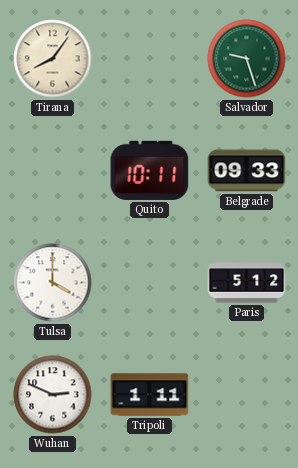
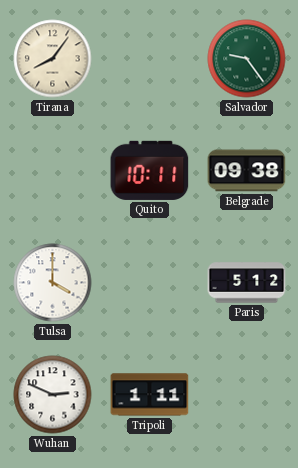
Salvador: 9:27 -> 9:24
Belgrade: 09:33 -> 09:38
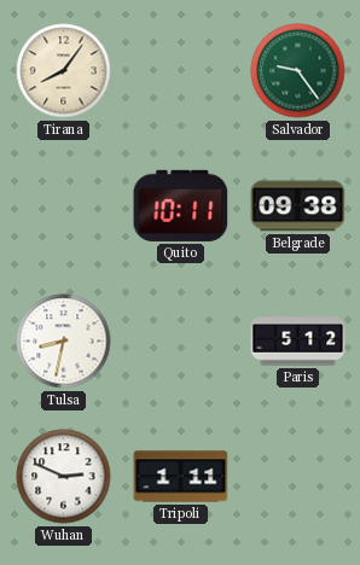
Tulsa: 4:00 -> 8:32
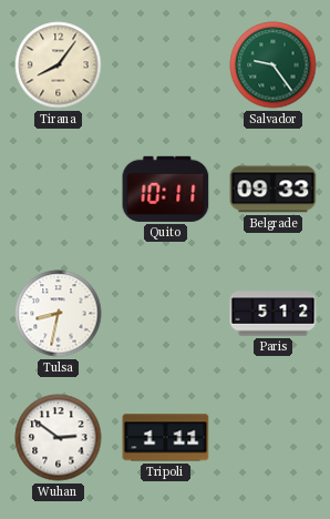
Belgrade: 09:38 -> 09:33
Wuhan: 2:49 -> 2:51
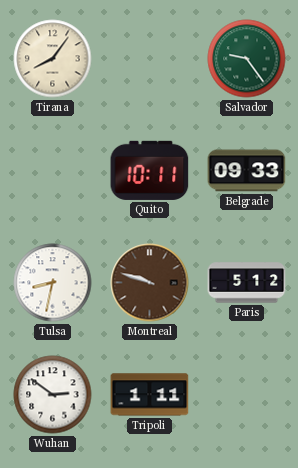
Montreal: none -> 9:48
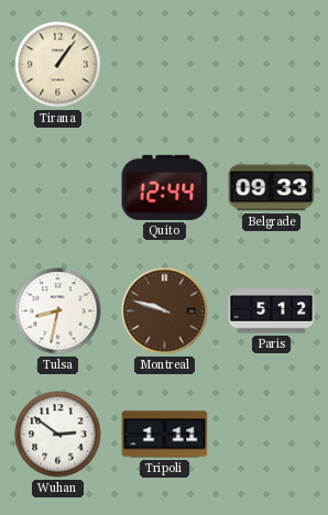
Tirana: 8:06 -> 1:06
Salvador: 9:24 -> none
Quito: 10:11 -> 12:44
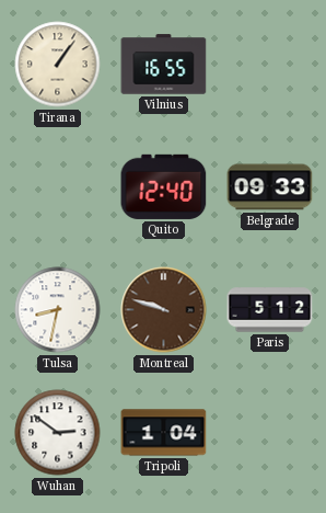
Vilnius: none -> 16:55
Quito: 12:44 -> 12:40
Tripoli: 1:11 -> 1:04
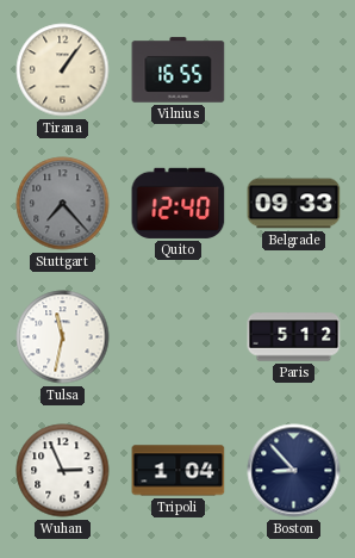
Stuttgart: none -> 7:23
Tulsa: 8:32 -> 11:32
Montreal: 9:48 -> none
Wuhan: 2:51 -> 2:56
Boston: none -> 8:53
